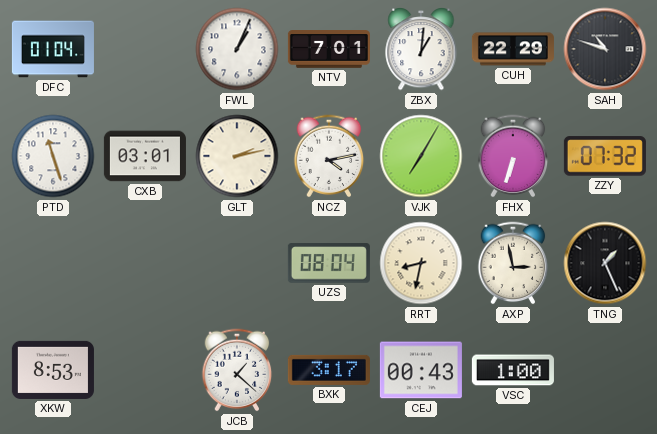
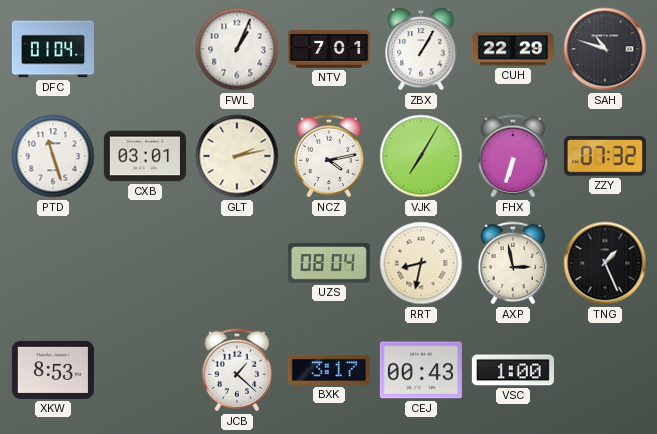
ZBX: 1:01 -> 1:05
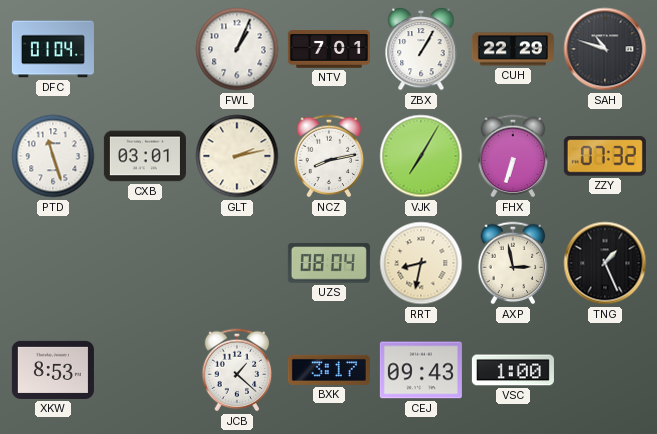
NCZ: 4:13 -> 8:13
CEJ: 00:43 -> 09:43
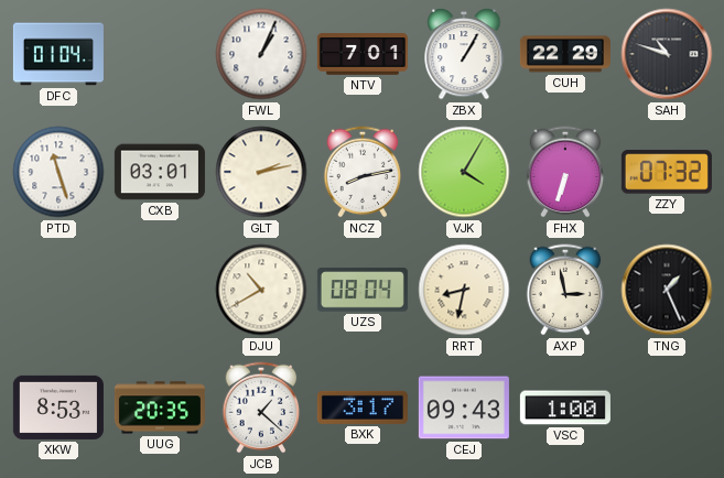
VJK: 7:05 -> 4:05
DJU: none -> 10:40
UUG: none -> 20:35
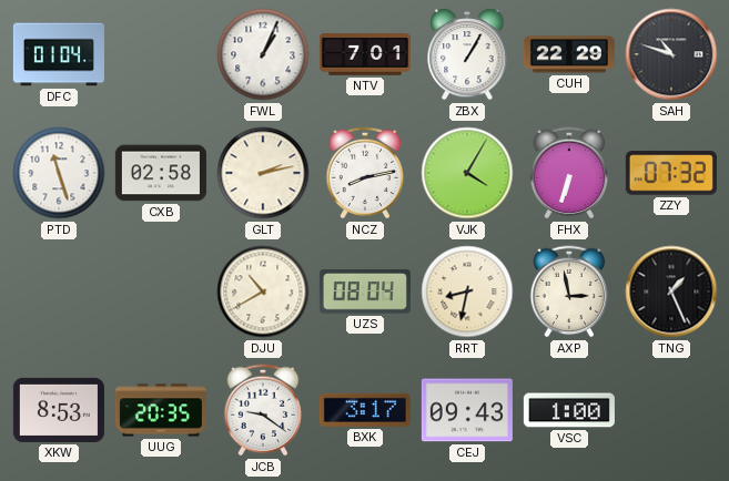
CXB: 03:01 -> 02:58
JCB: 1:22 -> 9:21
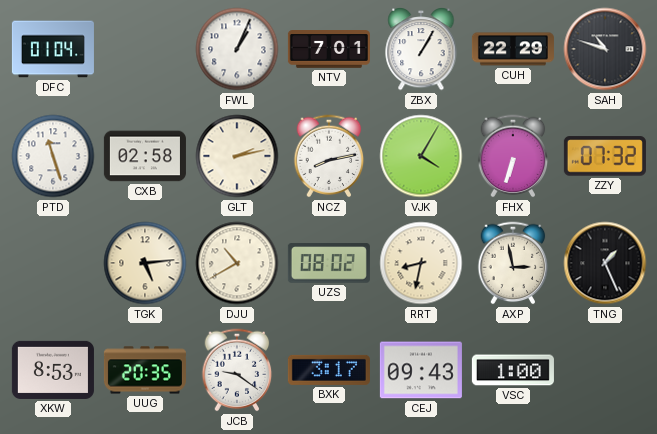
TGK: none -> 5:14
UZS: 08:04 -> 08:02
